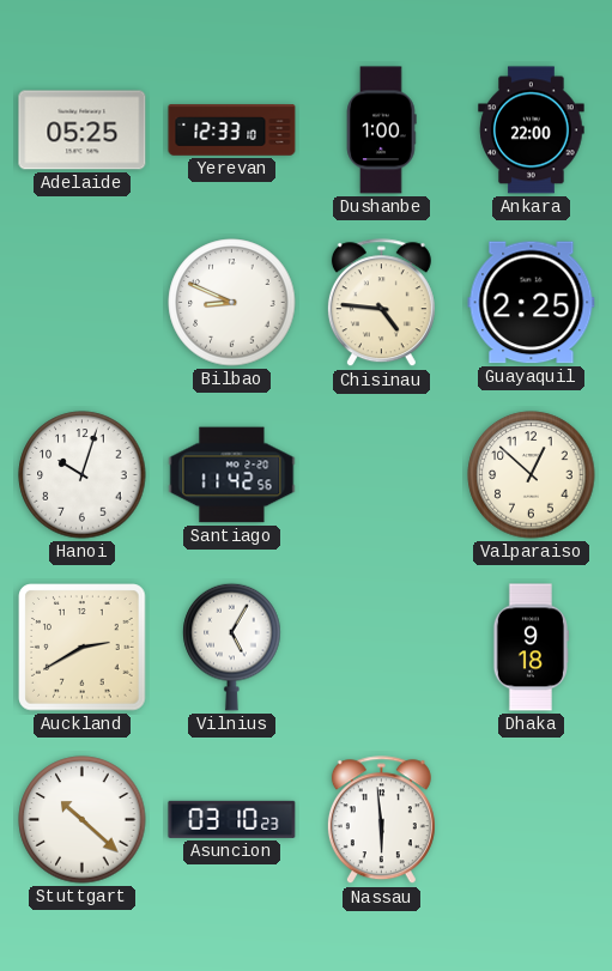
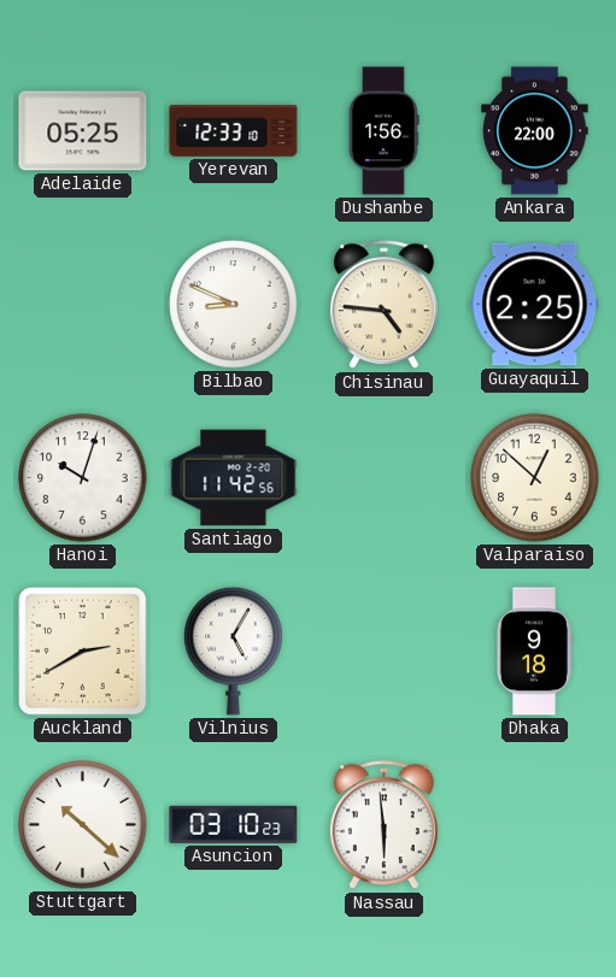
Dushanbe: 1:00 -> 1:56
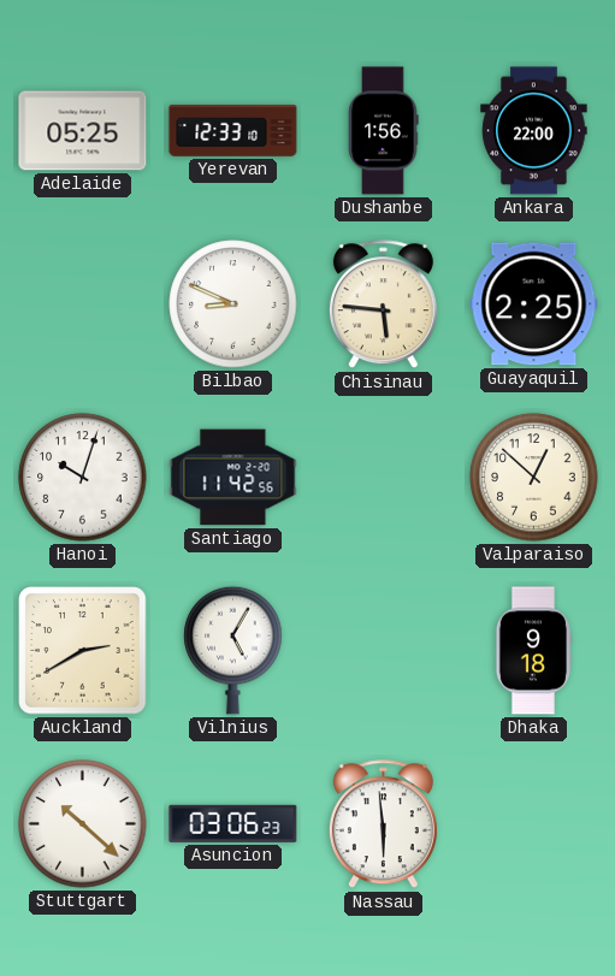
Chisinau: 4:46 -> 5:46
Asuncion: 03:10 -> 03:06
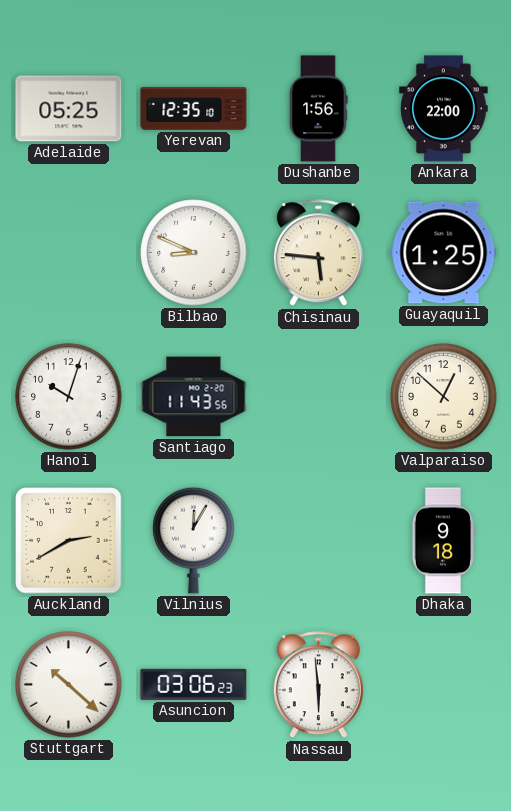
Yerevan: 12:33 -> 12:35
Guayaquil: 2:25 -> 1:25
Santiago: 11:42 -> 11:43
Vilnius: 5:05 -> 12:05
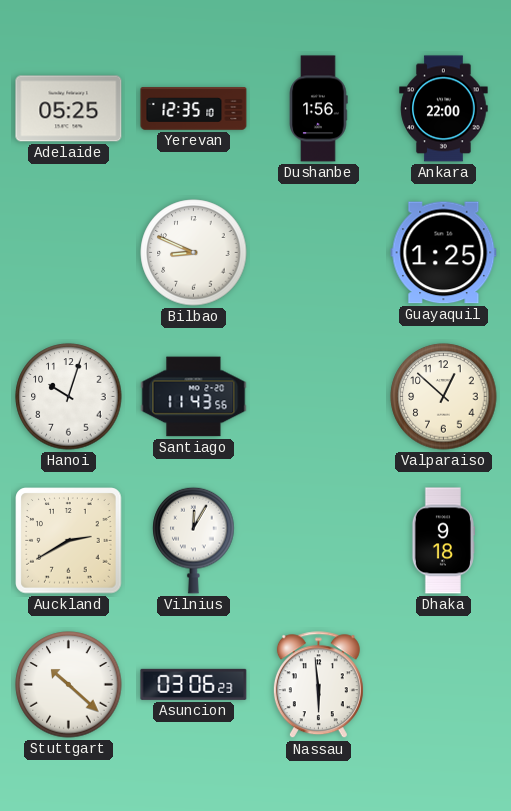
Chisinau: 5:46 -> none
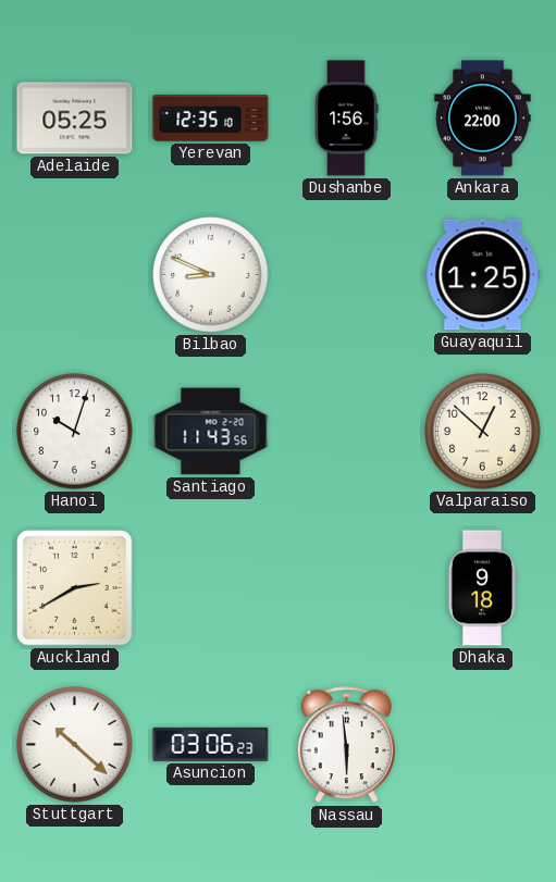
Vilnius: 12:05 -> none
